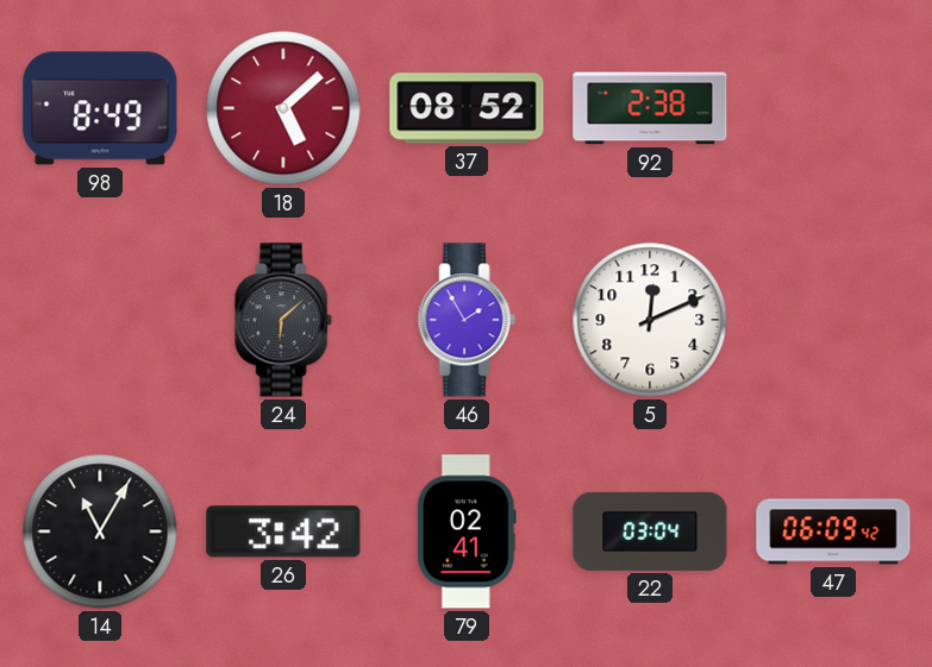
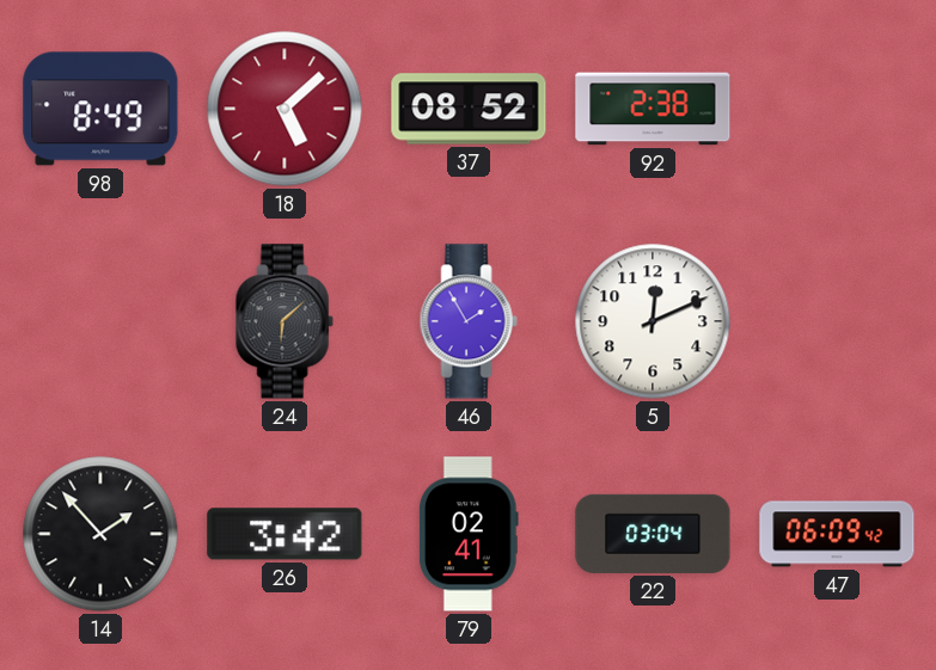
14: 11:05 -> 1:53
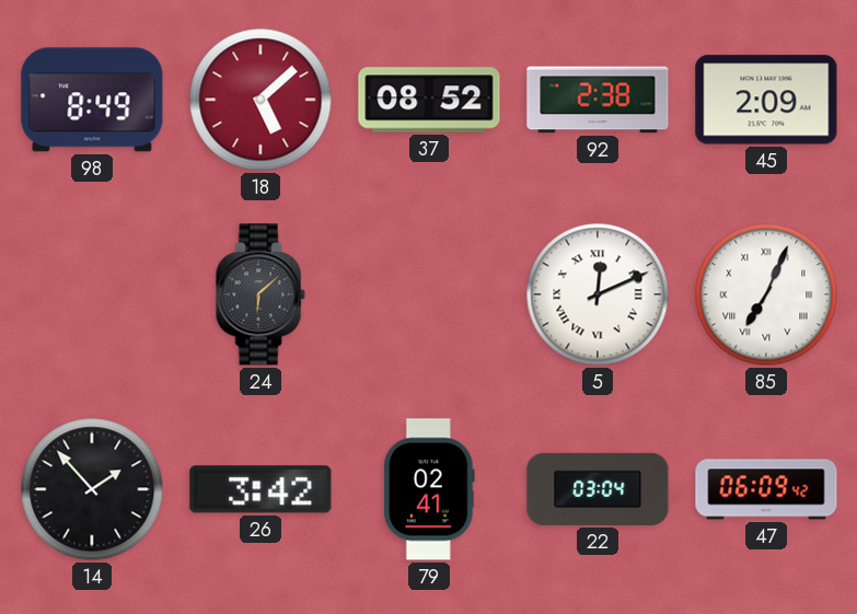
45: none -> 2:09
46: 1:55 -> none
5 numerals: Arabic -> Roman
85: none -> 7:04
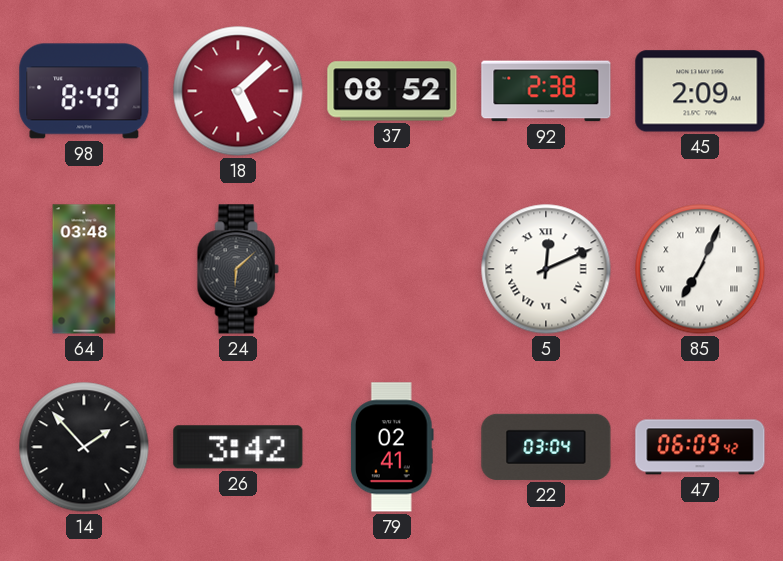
64: none -> 03:48
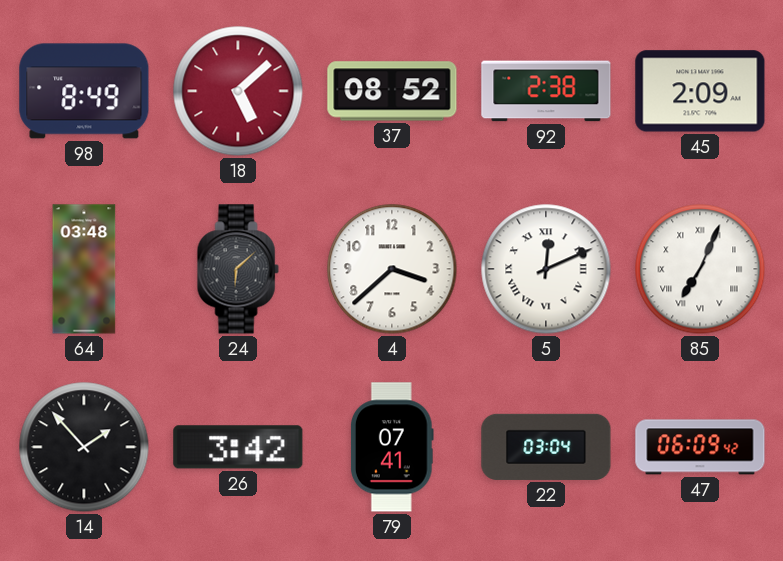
4: none -> 3:38
79: 02:41 -> 07:41
